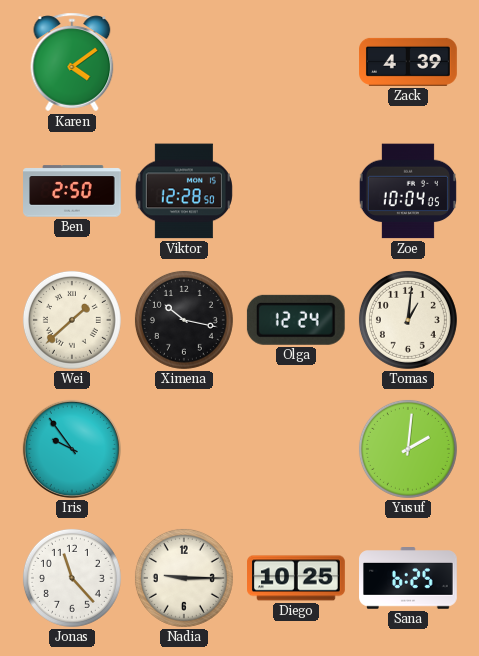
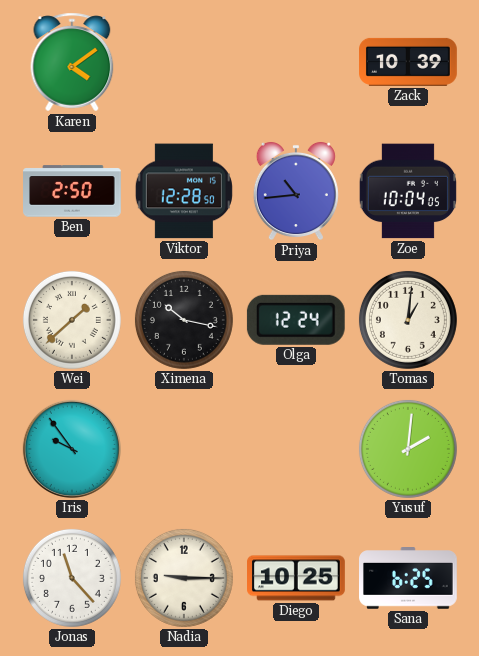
Zack: 4:39 -> 10:39
Priya: none -> 10:44
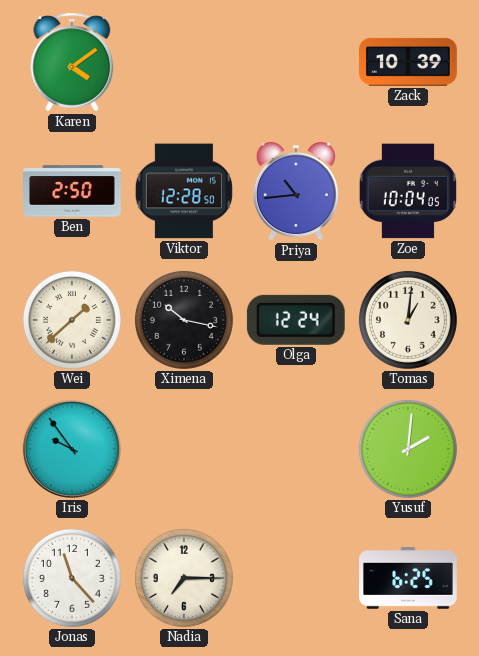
Nadia: 9:15 -> 7:15
Diego: 10:25 -> none
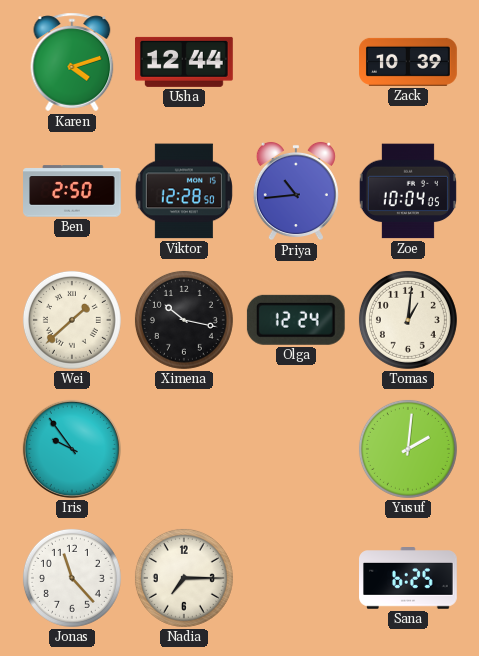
Karen: 4:09 -> 4:12
Usha: none -> 12:44
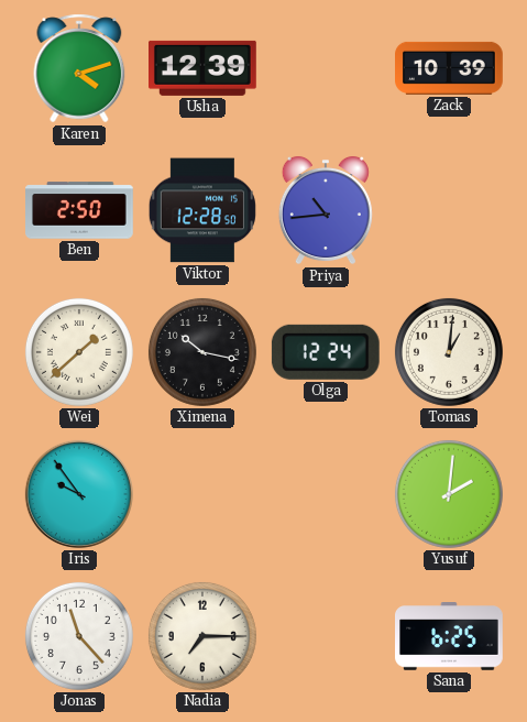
Usha: 12:44 -> 12:39
Zoe: 10:04 -> none
